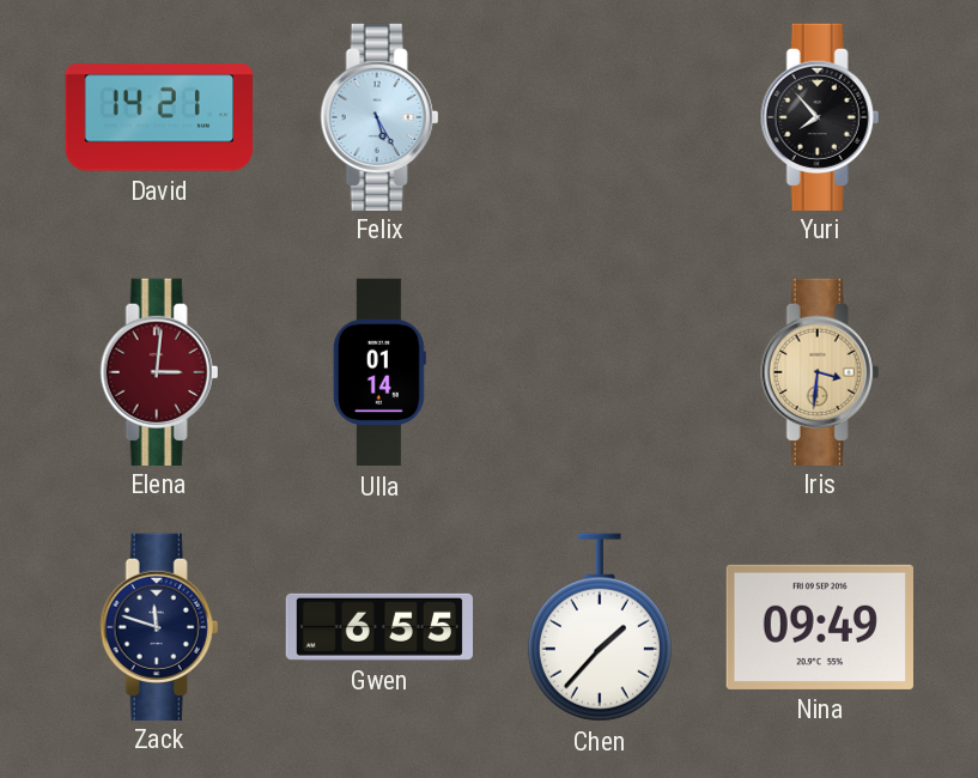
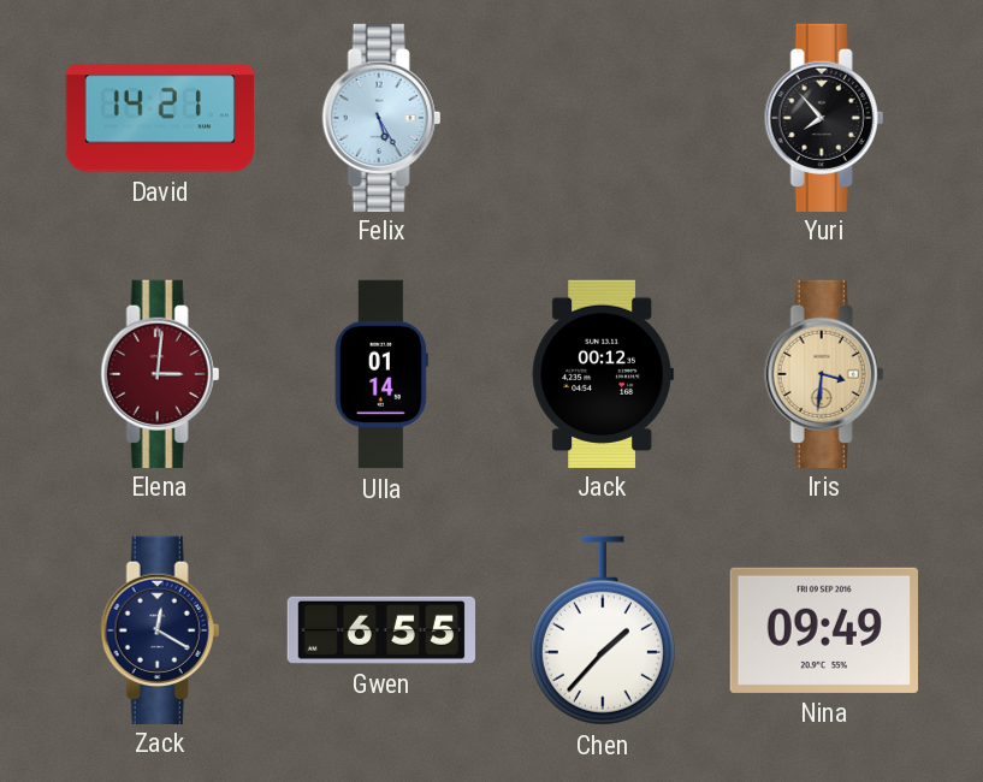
Jack: none -> 00:12
Zack: 11:48 -> 12:20
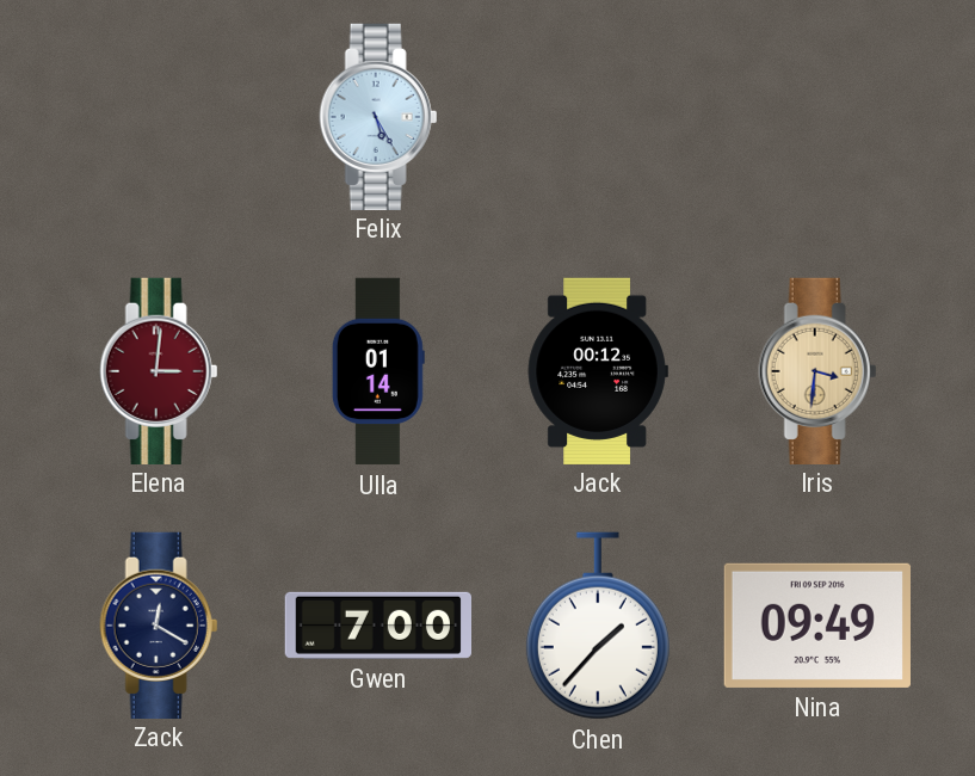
David: 14:21 -> none
Yuri: 7:53 -> none
Gwen: 6:55 -> 7:00
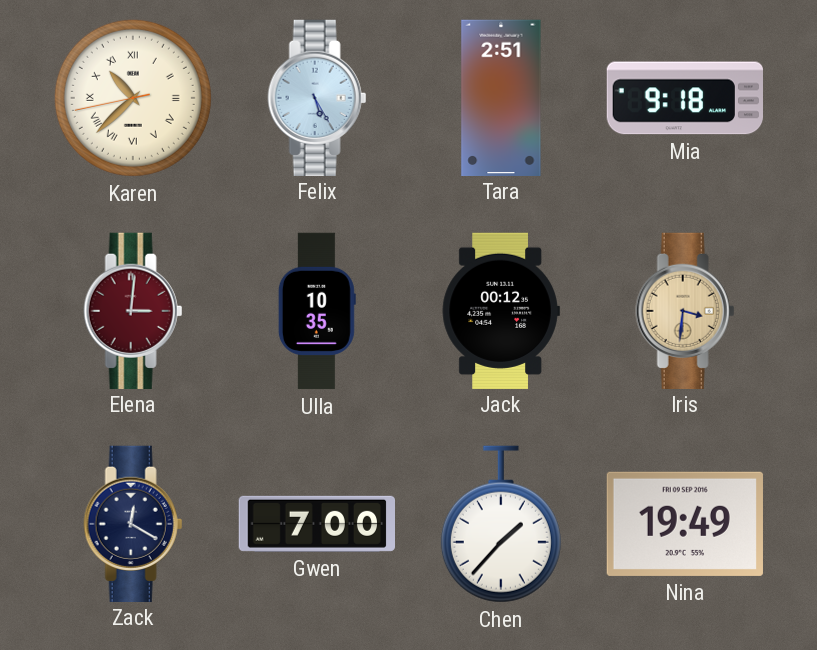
Karen: none -> 10:37
Tara: none -> 2:51
Mia: none -> 9:18
Ulla: 01:14 -> 10:35
Nina: 09:49 -> 19:49
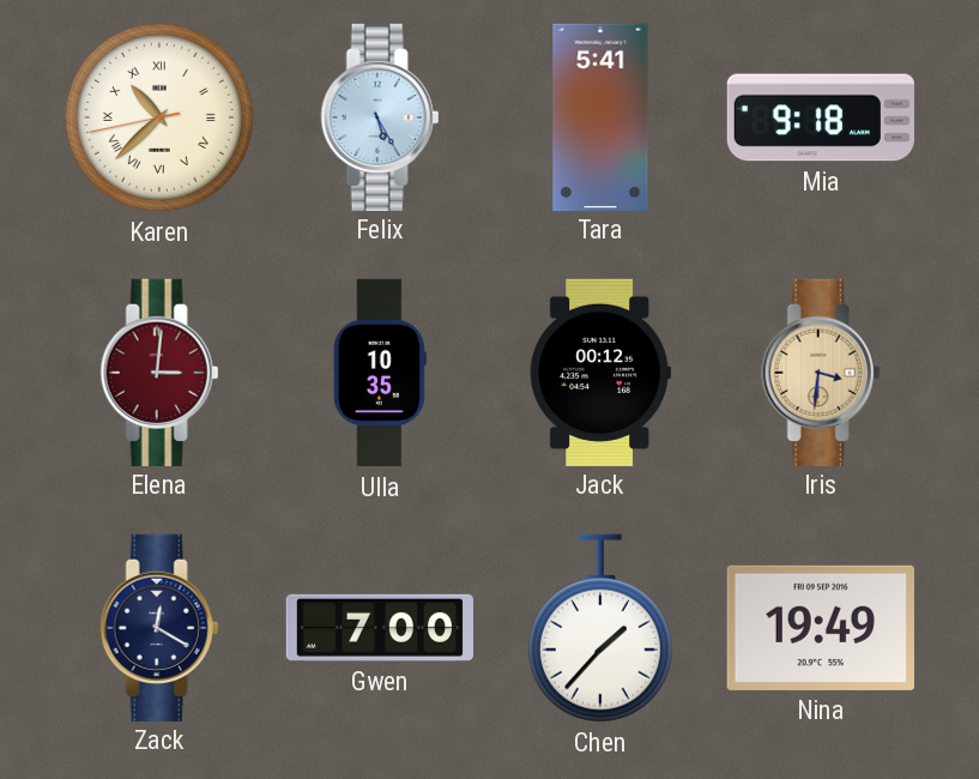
Tara: 2:51 -> 5:41
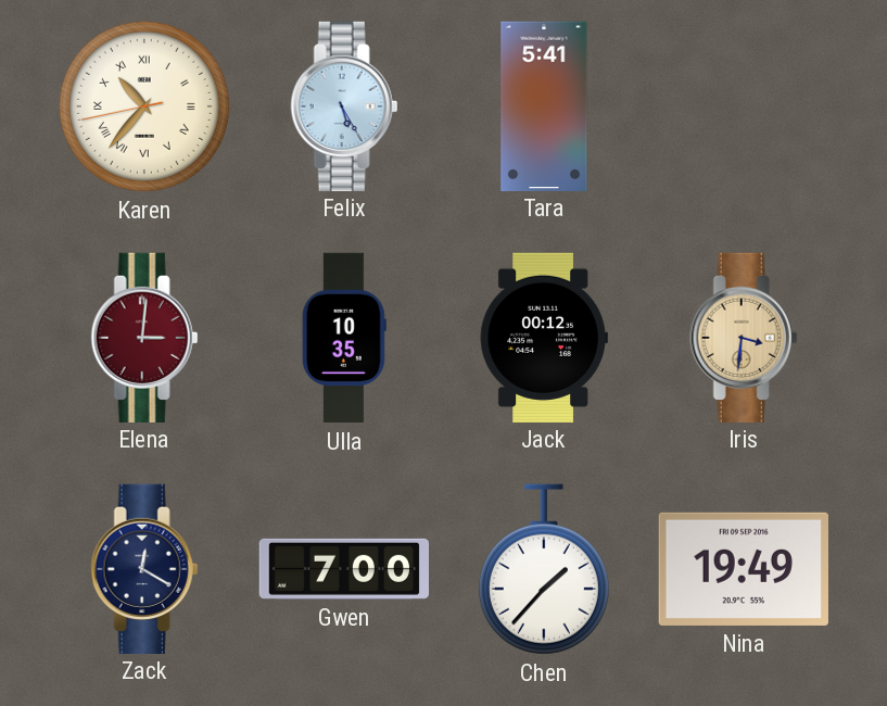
Karen: 10:37 -> 10:36
Mia: 9:18 -> none
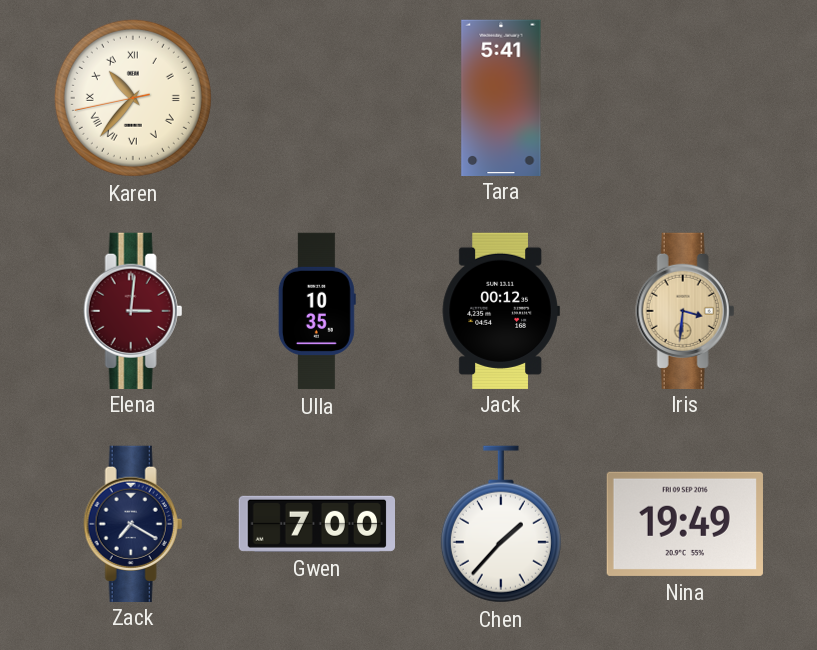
Felix: 5:25 -> none
Zack: 12:20 -> 7:20
